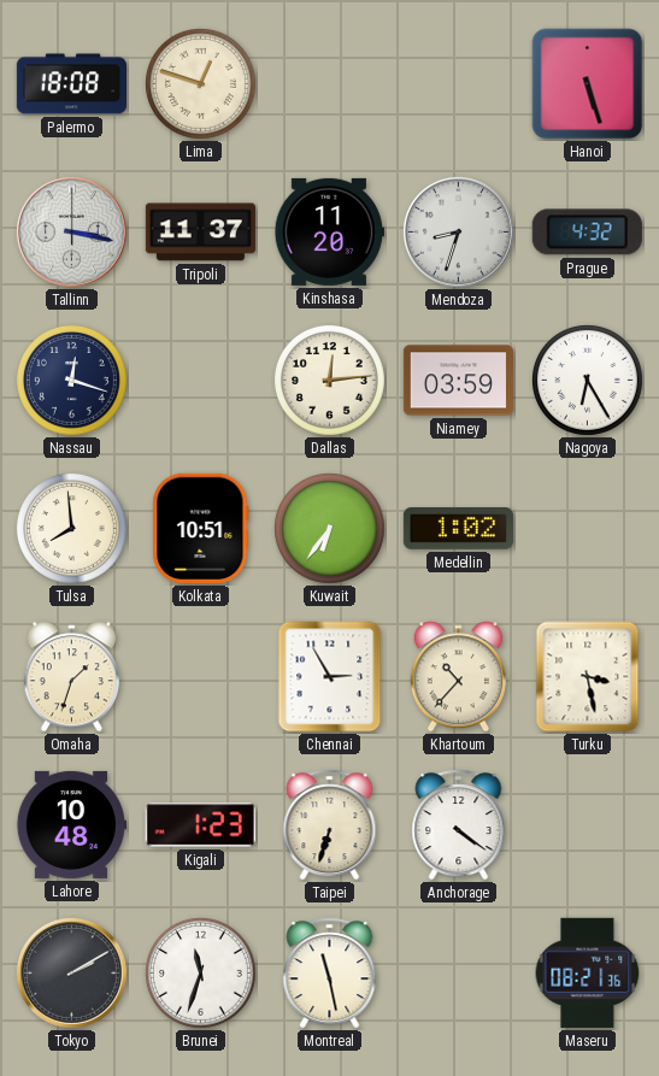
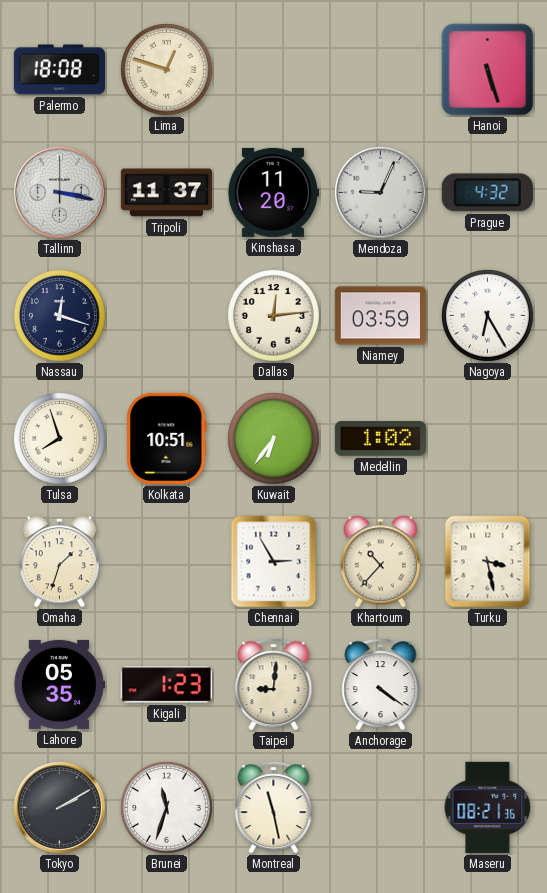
Mendoza: 8:33 -> 9:04
Tulsa: 7:59 -> 7:57
Lahore: 10:48 -> 05:35
Taipei: 6:33 -> 9:01
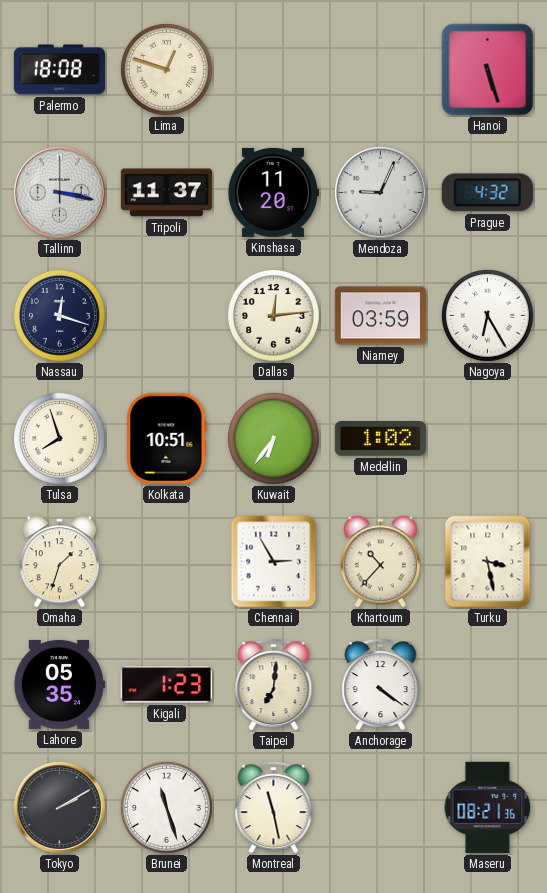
Taipei: 9:01 -> 7:01
Brunei: 11:33 -> 11:27
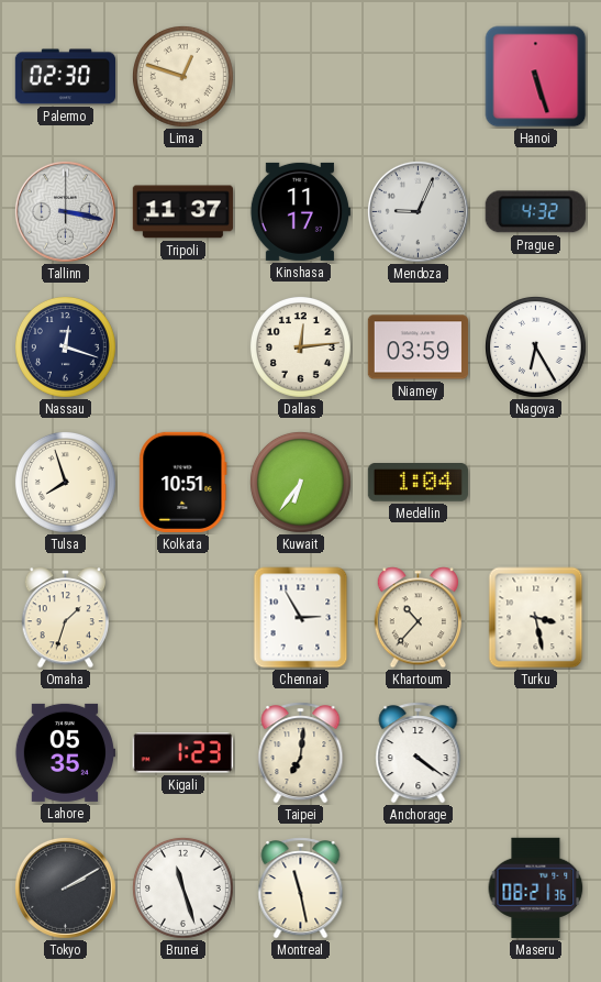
Palermo: 18:08 -> 02:30
Kinshasa: 11:20 -> 11:17
Medellin: 1:02 -> 1:04
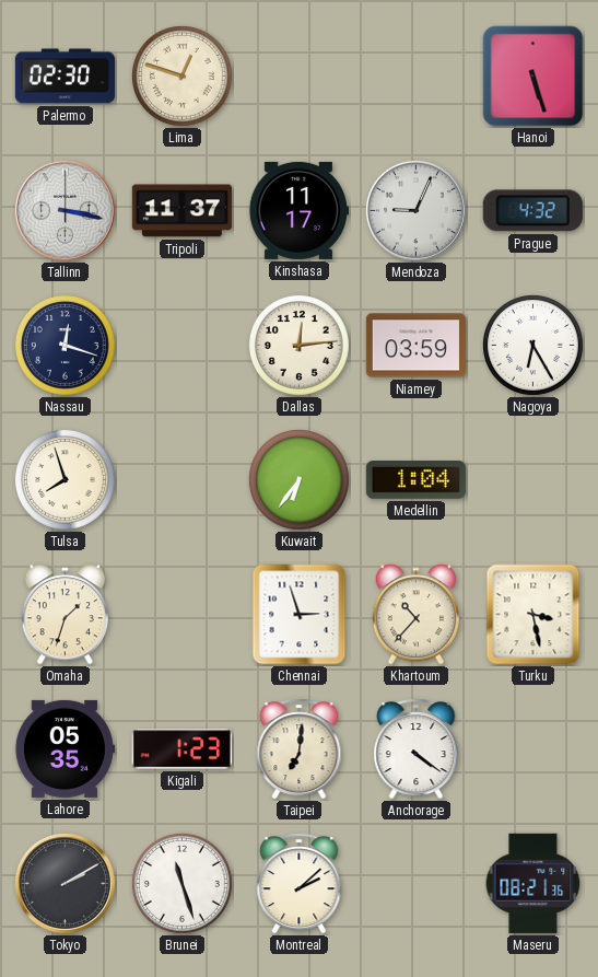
Kolkata: 10:51 -> none
Chennai: 2:55 -> 2:57
Montreal: 11:28 -> 2:08
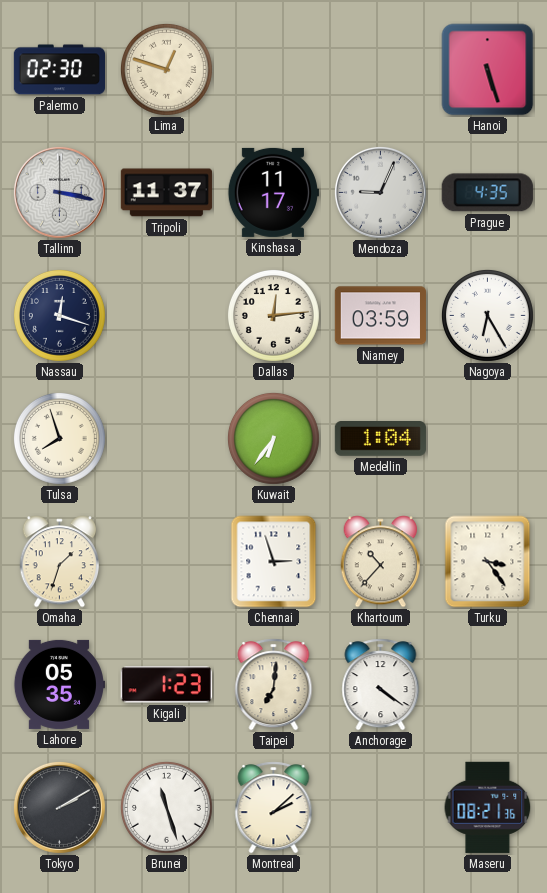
Prague: 4:32 -> 4:35
Turku: 3:28 -> 3:24
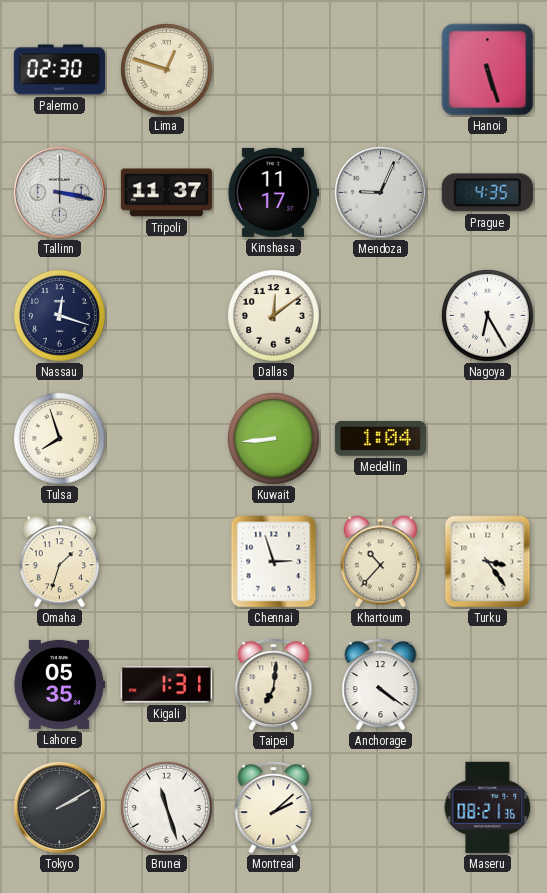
Dallas: 12:14 -> 12:09
Niamey: 03:59 -> none
Kuwait: 6:36 -> 8:44
Kigali: 1:23 -> 1:31
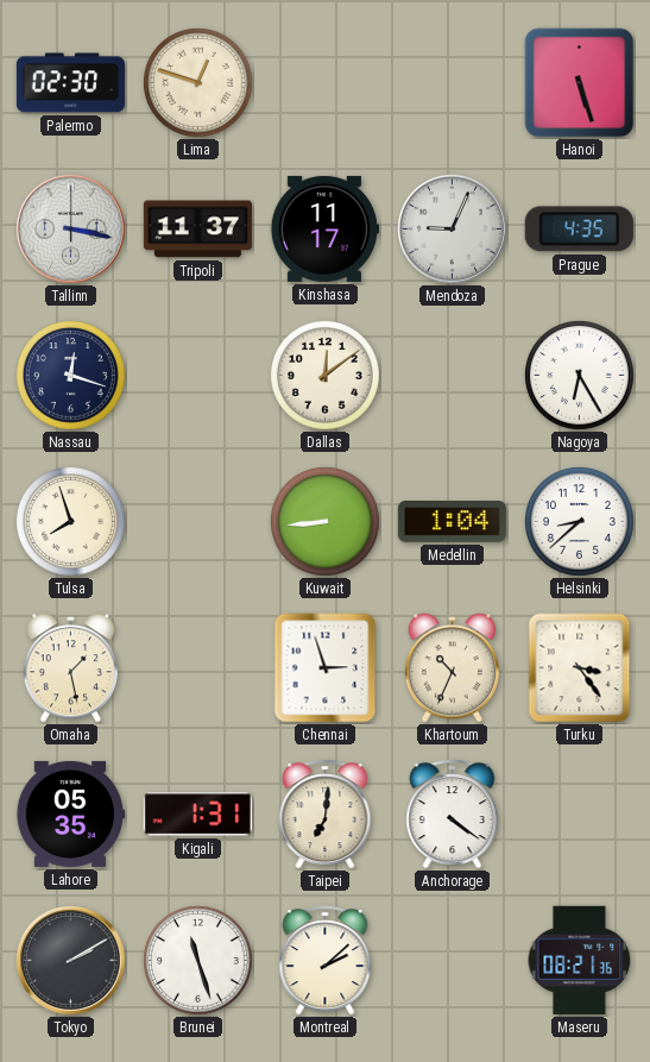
Helsinki: none -> 8:38
Omaha: 1:33 -> 1:28
Khartoum: 10:37 -> 10:34
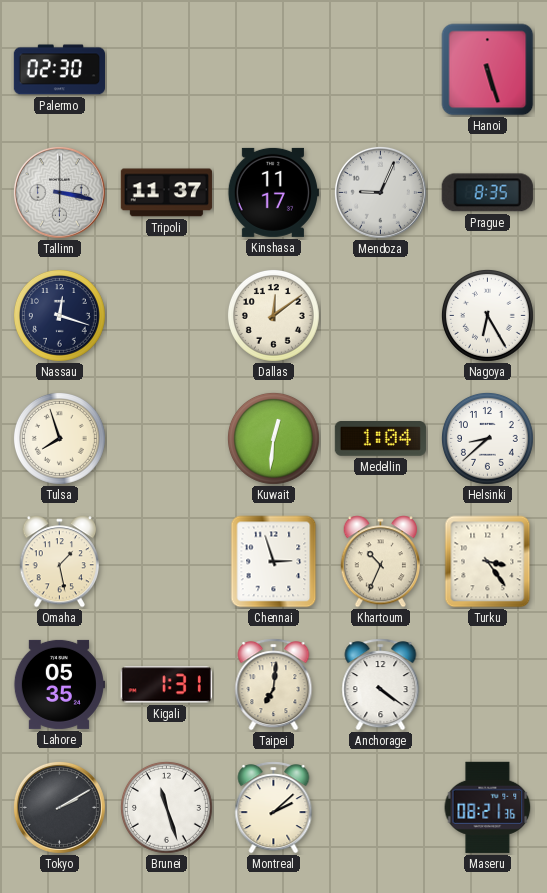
Lima: 12:48 -> none
Prague: 4:35 -> 8:35
Kuwait: 8:44 -> 12:31
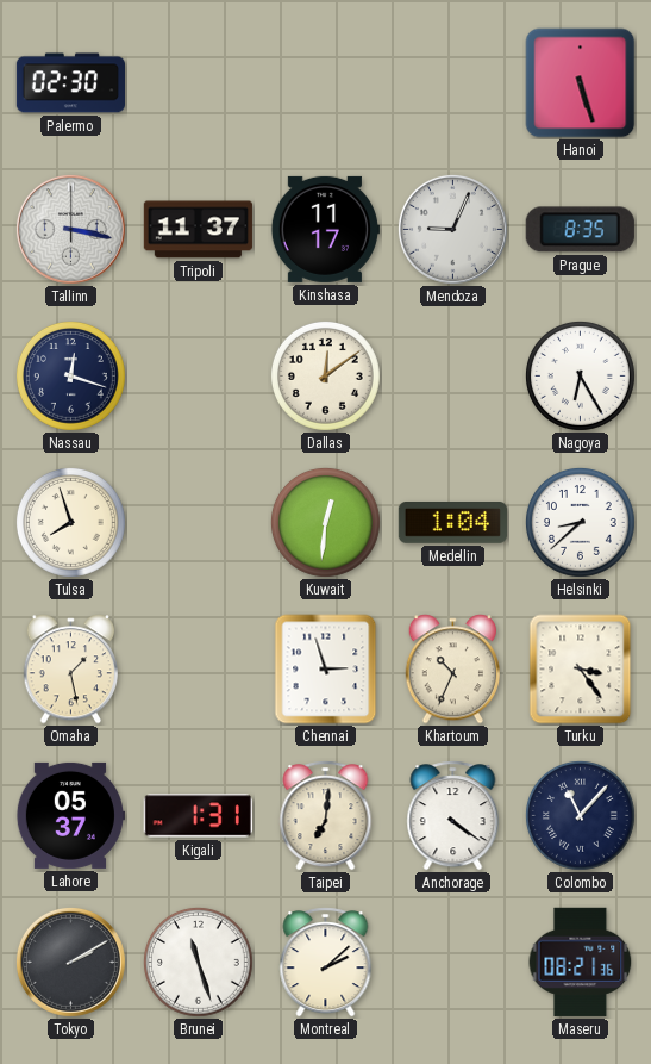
Lahore: 05:35 -> 05:37
Colombo: none -> 11:07
